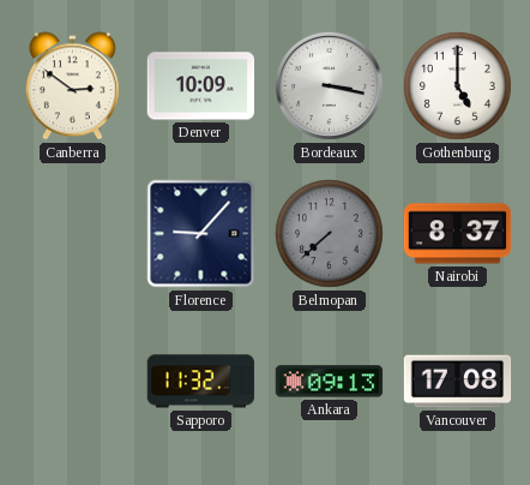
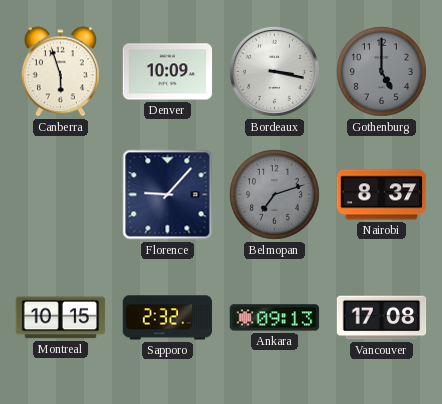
Canberra: 2:51 -> 5:57
Gothenburg dial: white -> grey
Belmopan: 7:38 -> 7:12
Montreal: none -> 10:15
Sapporo: 11:32 -> 2:32
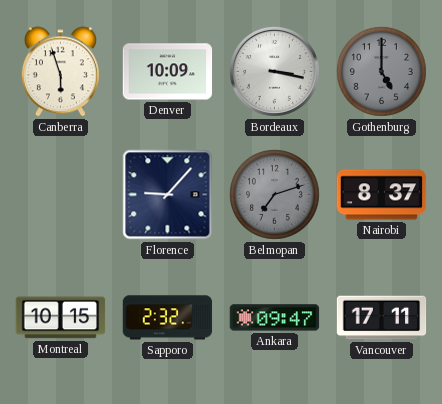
Ankara: 09:13 -> 09:47
Vancouver: 17:08 -> 17:11
